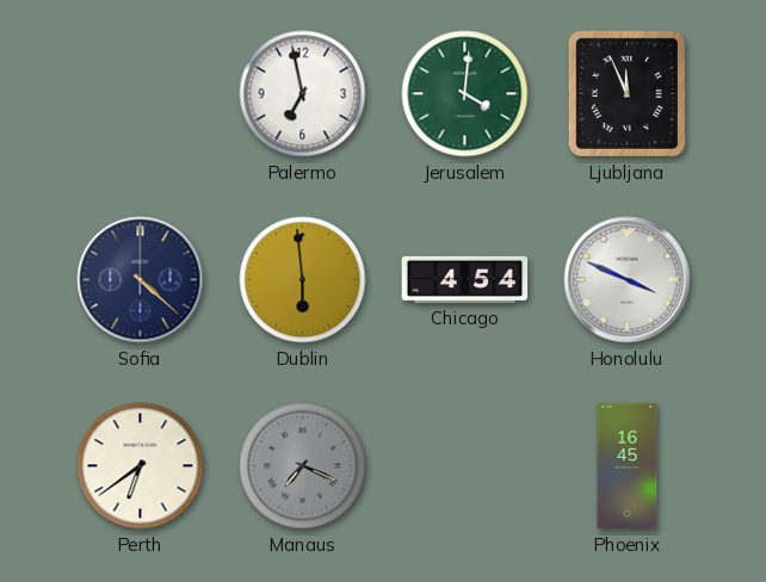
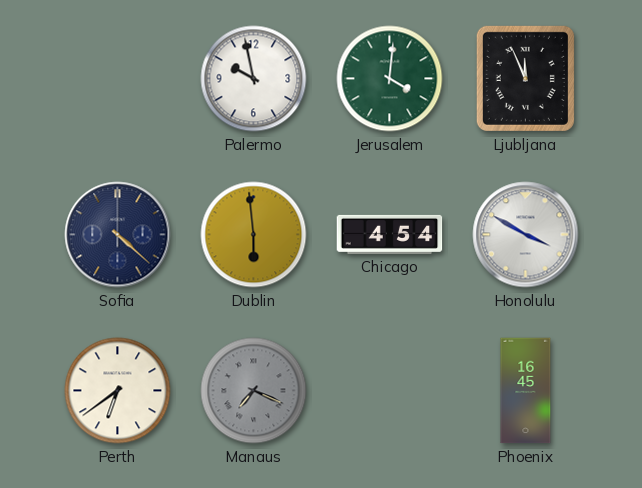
Palermo: 6:58 -> 9:58
Honolulu: 3:49 -> 3:50
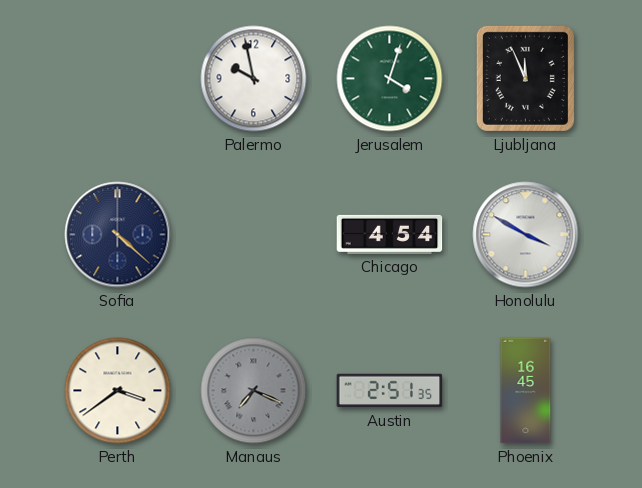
Jerusalem: 4:01 -> 4:03
Dublin: 5:59 -> none
Perth: 6:39 -> 3:39
Austin: none -> 2:51
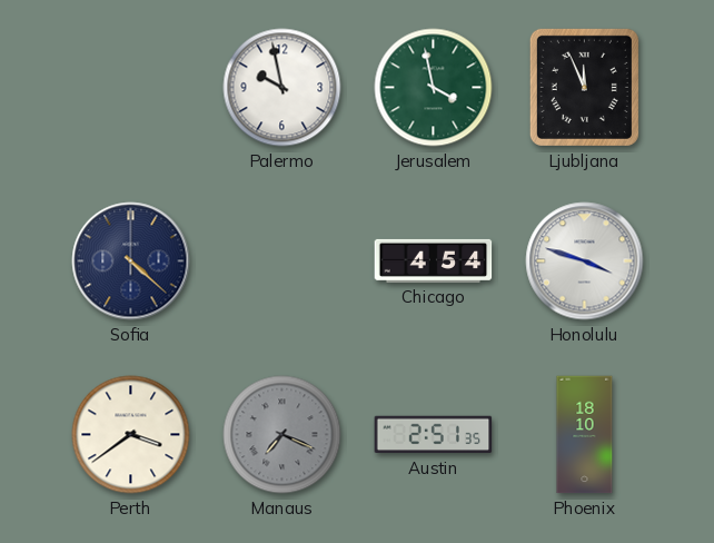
Jerusalem: 4:03 -> 3:58
Honolulu: 3:50 -> 3:48
Phoenix: 16:45 -> 18:10
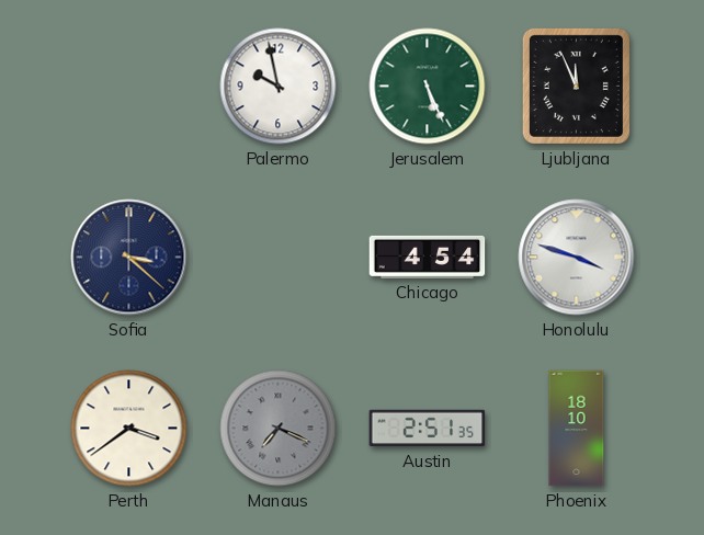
Jerusalem: 3:58 -> 5:26
Sofia: 4:22 -> 3:22
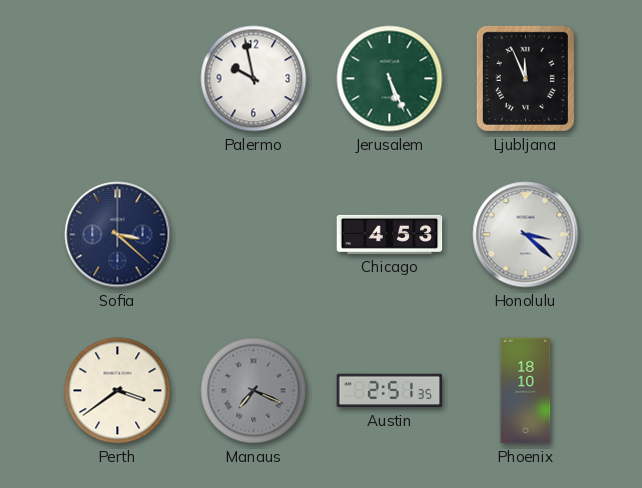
Chicago: 4:54 -> 4:53
Honolulu: 3:48 -> 3:22
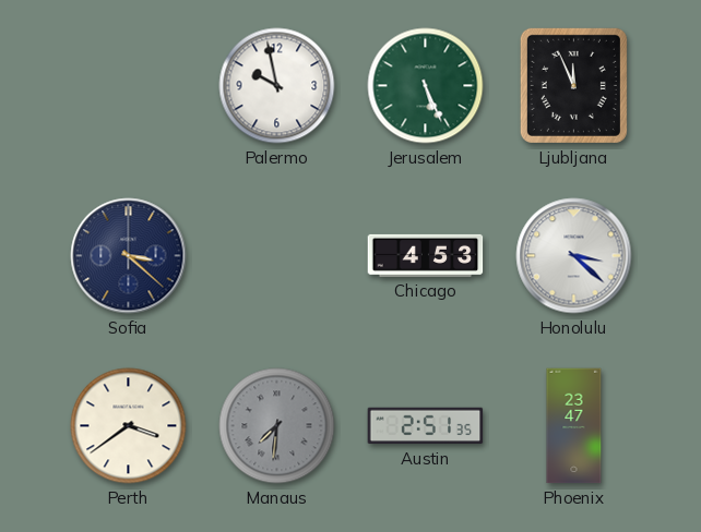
Manaus: 7:19 -> 7:31
Phoenix: 18:10 -> 23:47
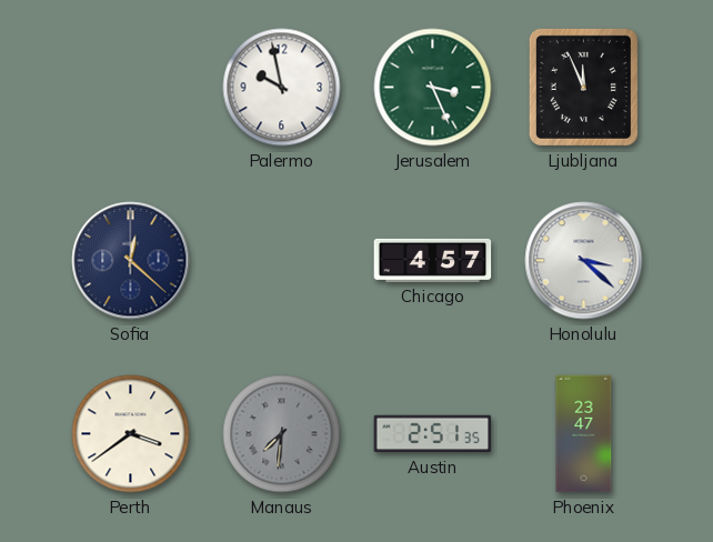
Jerusalem: 5:26 -> 3:26
Sofia: 3:22 -> 12:22
Chicago: 4:53 -> 4:57
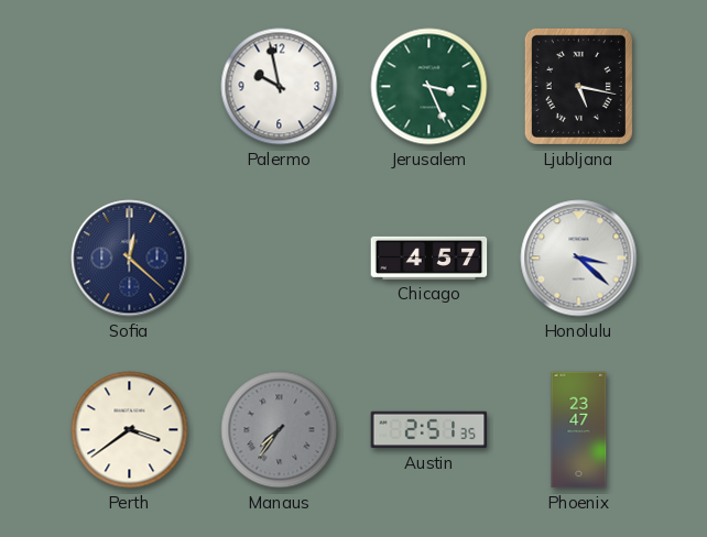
Ljubljana: 11:56 -> 5:17
Manaus: 7:31 -> 7:36
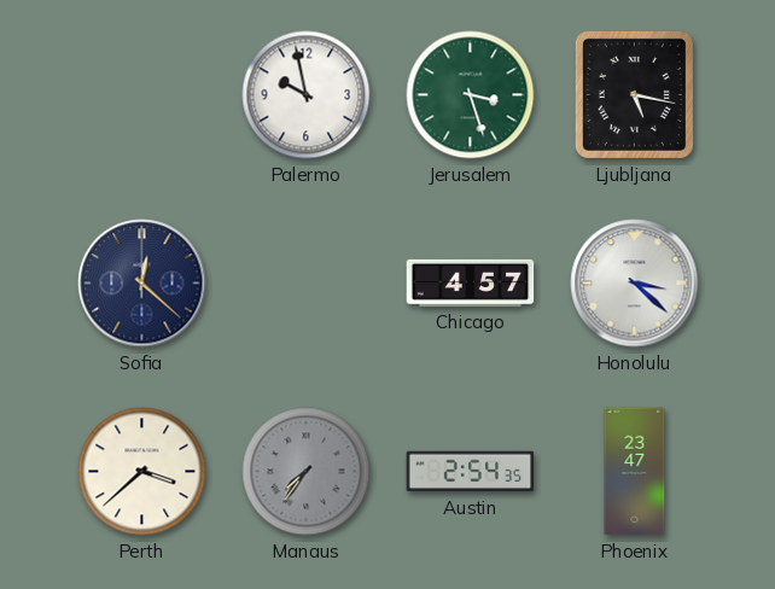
Jerusalem: 3:26 -> 3:27
Perth: 3:39 -> 3:38
Austin: 2:51 -> 2:54
